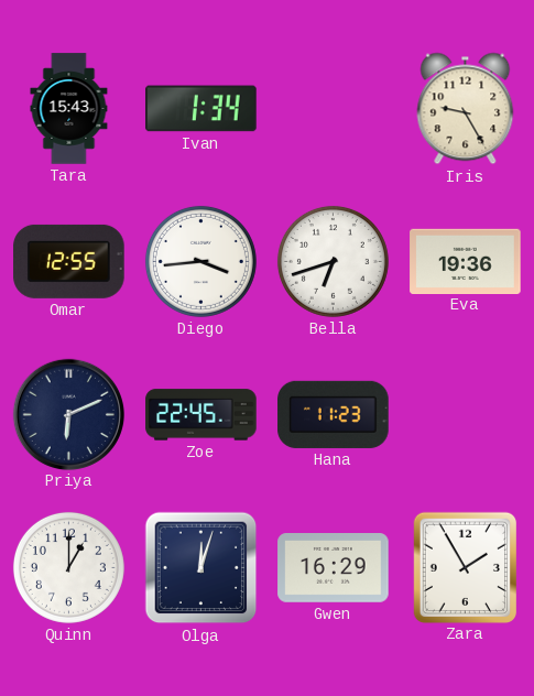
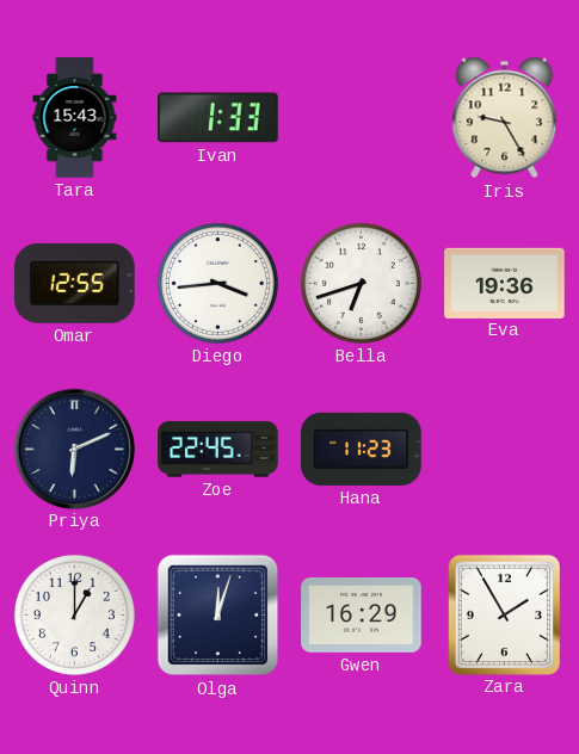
Ivan: 1:34 -> 1:33
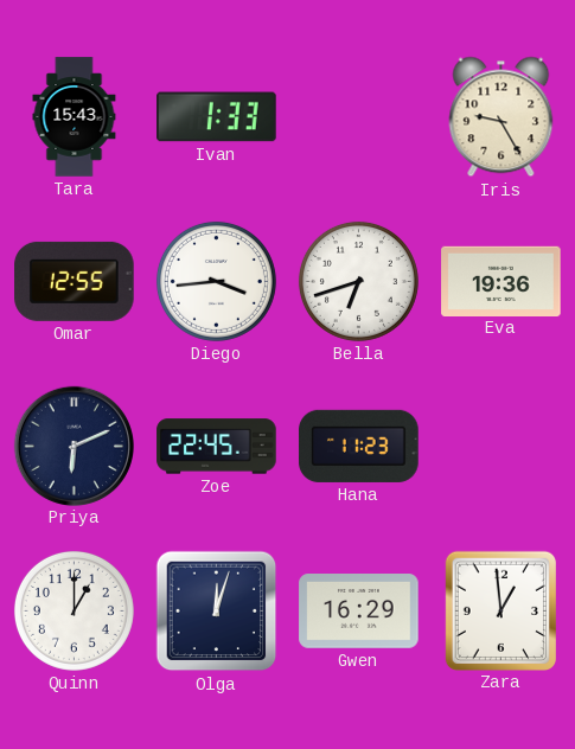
Zara: 1:55 -> 12:59
